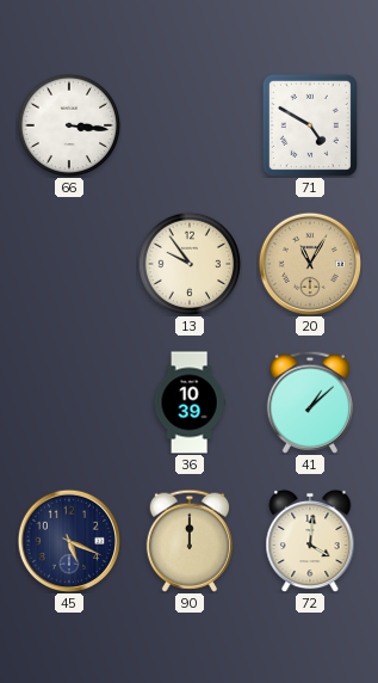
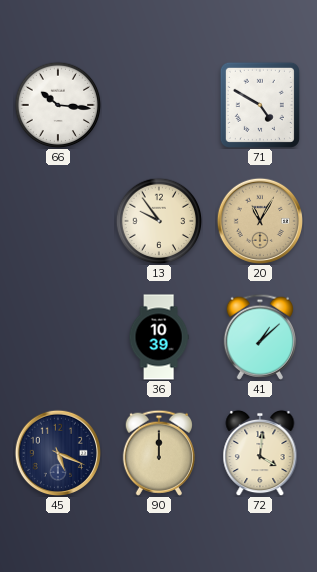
66: 3:16 -> 10:16
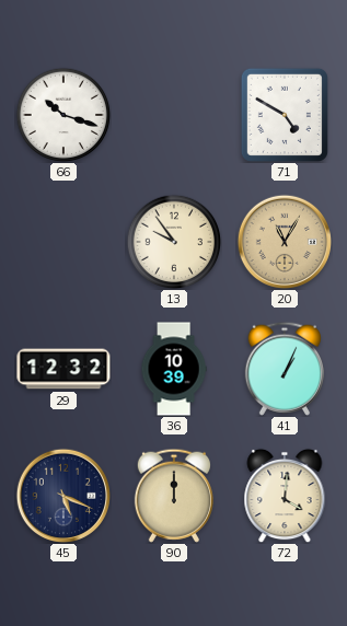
66: 10:16 -> 10:18
29: none -> 12:32
41: 1:08 -> 1:04
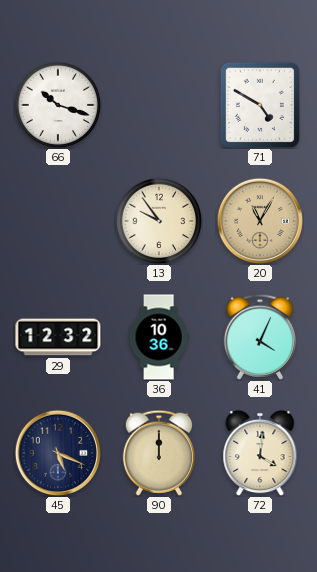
36: 10:39 -> 10:36
41: 1:04 -> 4:04
